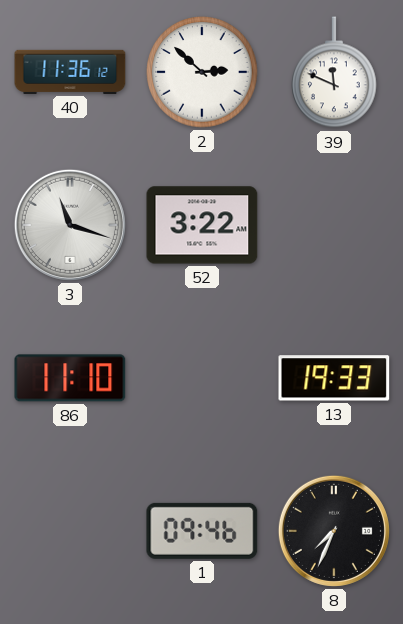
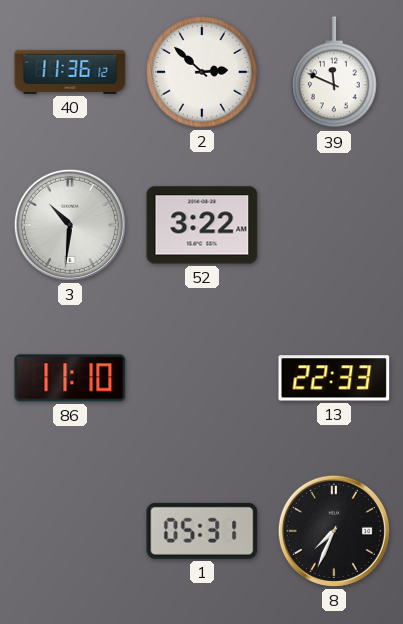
3: 11:18 -> 10:31
13: 19:33 -> 22:33
1: 09:46 -> 05:31
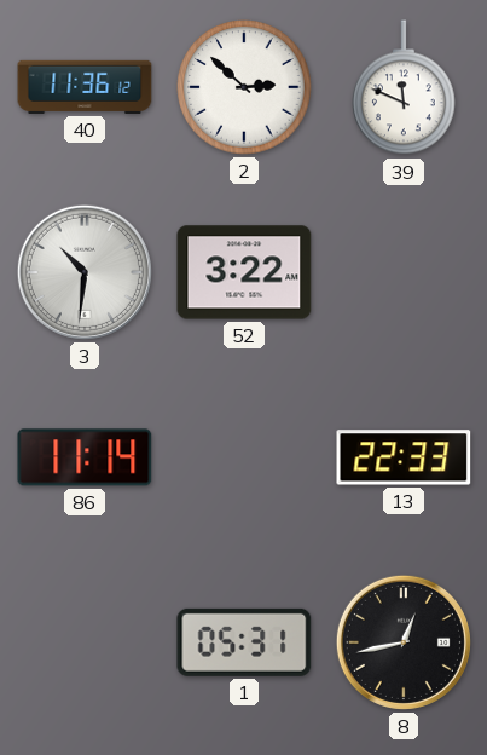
86: 11:10 -> 11:14
8: 7:34 -> 12:43
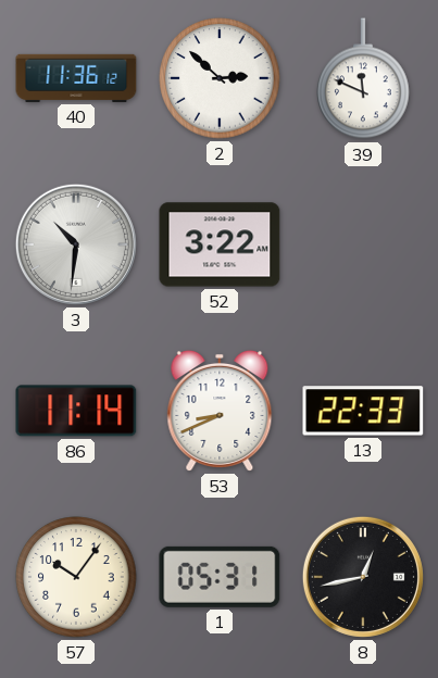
53: none -> 8:41
57: none -> 10:06
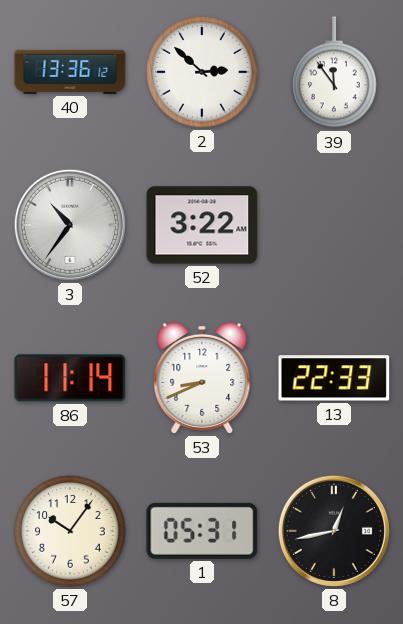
40: 11:36 -> 13:36
39: 11:49 -> 11:54
3: 10:31 -> 10:36
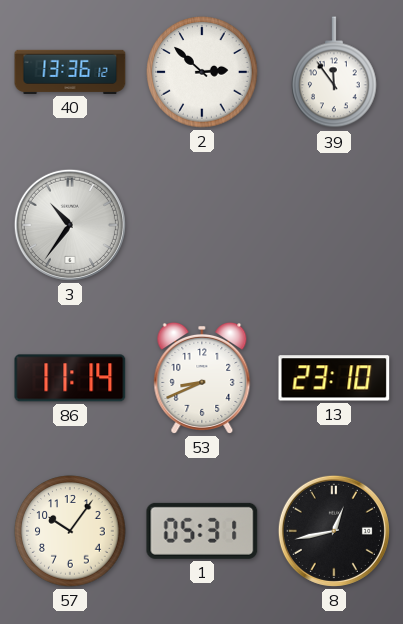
52: 3:22 -> none
13: 22:33 -> 23:10
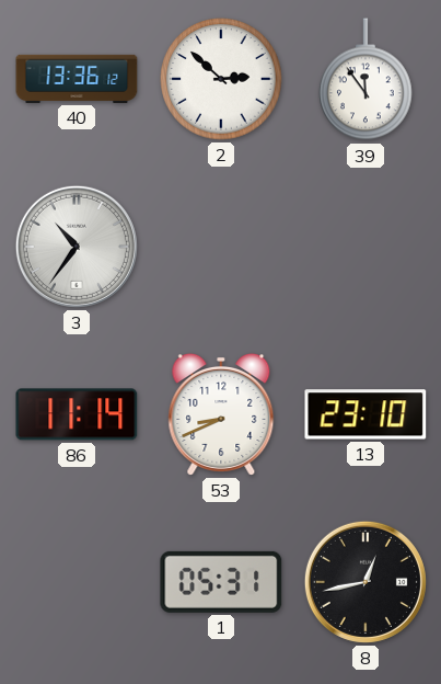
57: 10:06 -> none
